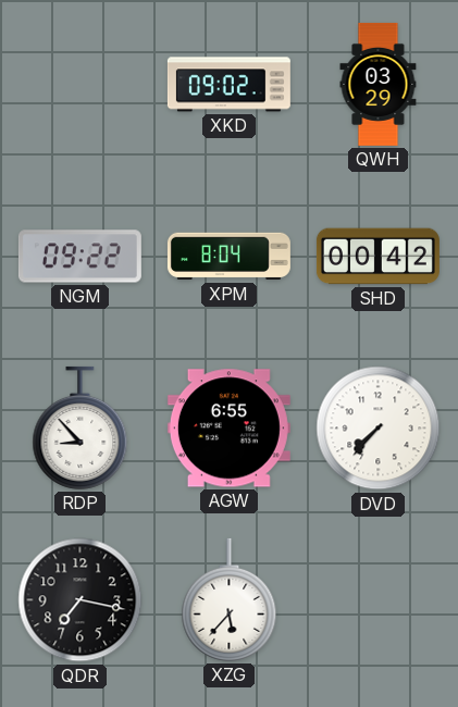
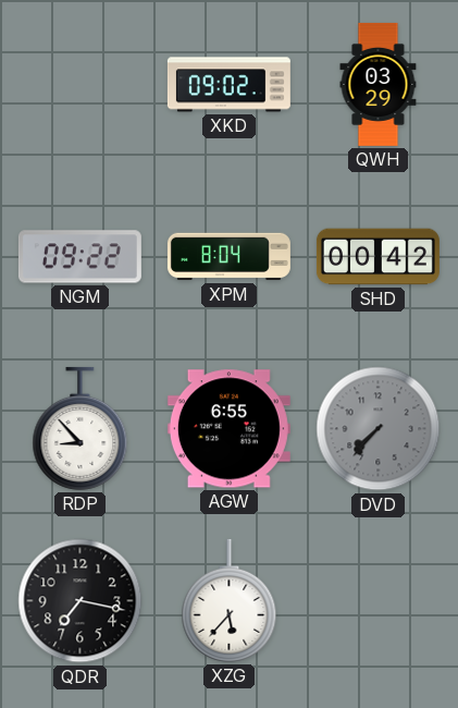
DVD dial: white -> grey
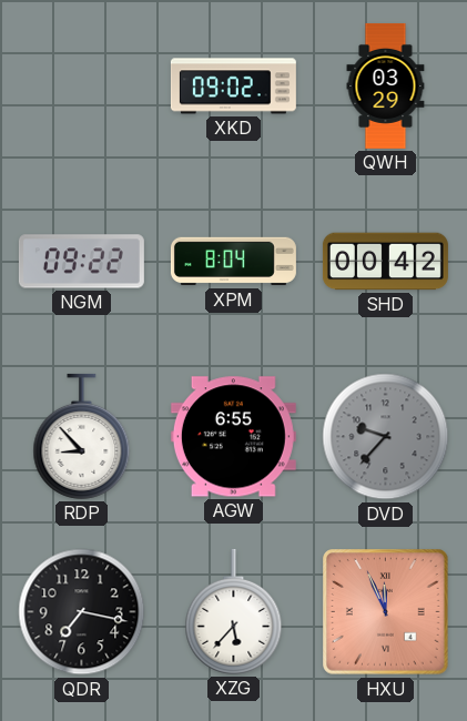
DVD: 7:37 -> 9:37
HXU: none -> 11:56
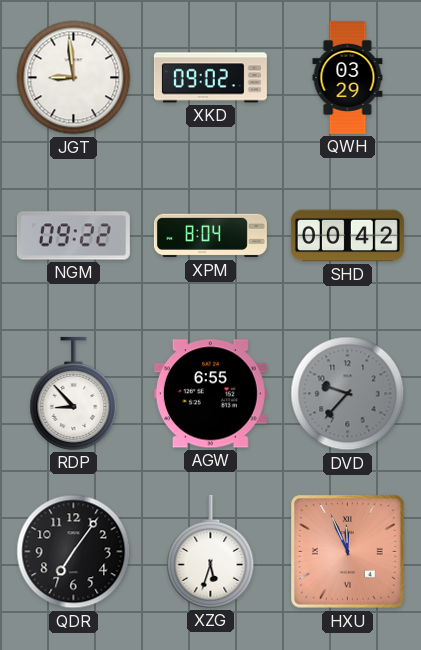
JGT: none -> 8:59
QDR: 7:17 -> 7:06
XZG: 5:37 -> 5:33
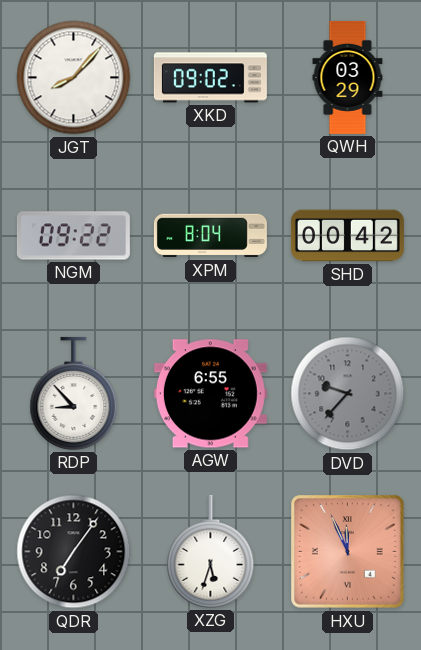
JGT: 8:59 -> 8:07
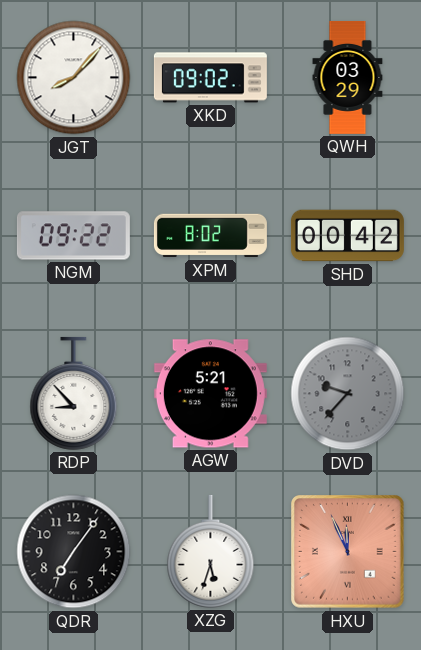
XPM: 8:04 -> 8:02
AGW: 6:55 -> 5:21
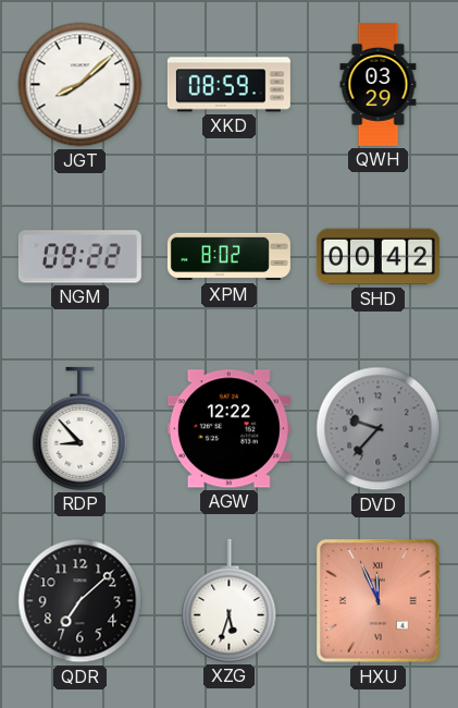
JGT: 8:07 -> 8:08
XKD: 09:02 -> 08:59
AGW: 5:21 -> 12:22
QDR: 7:06 -> 7:08
